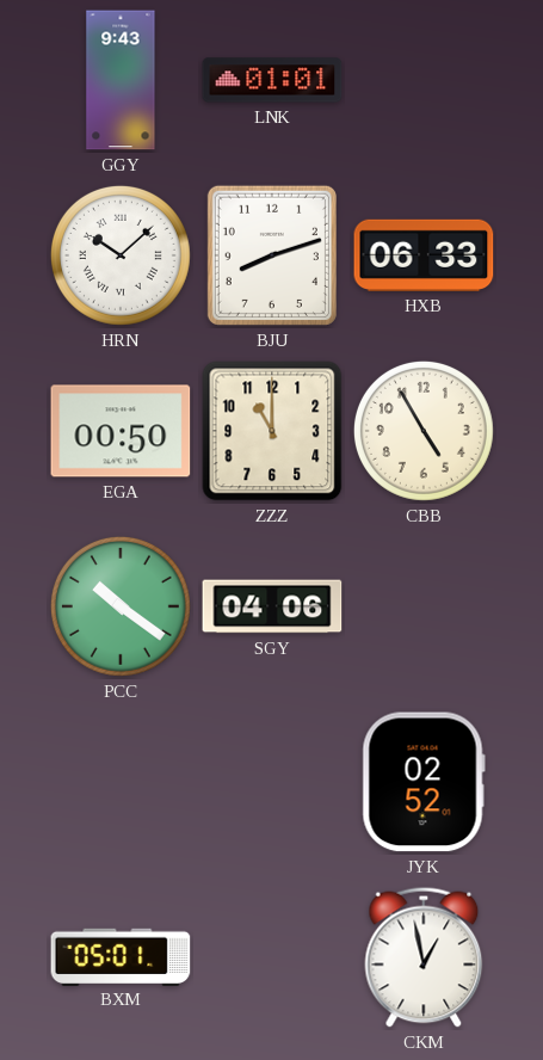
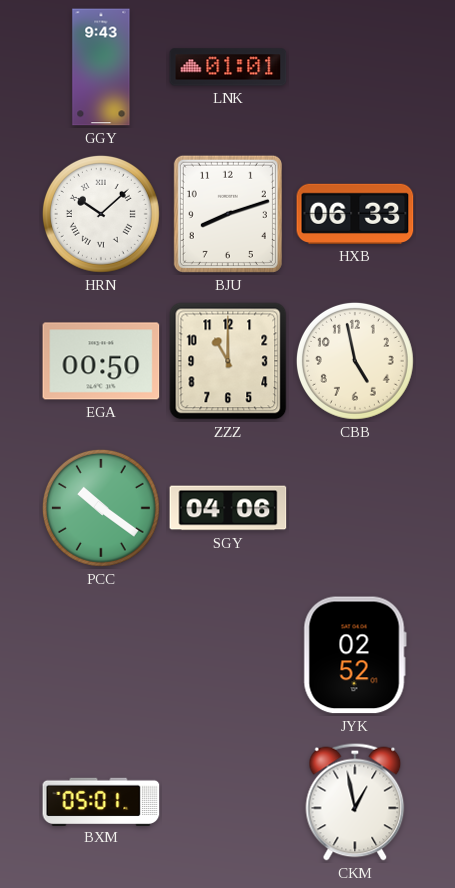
CBB: 4:55 -> 4:58
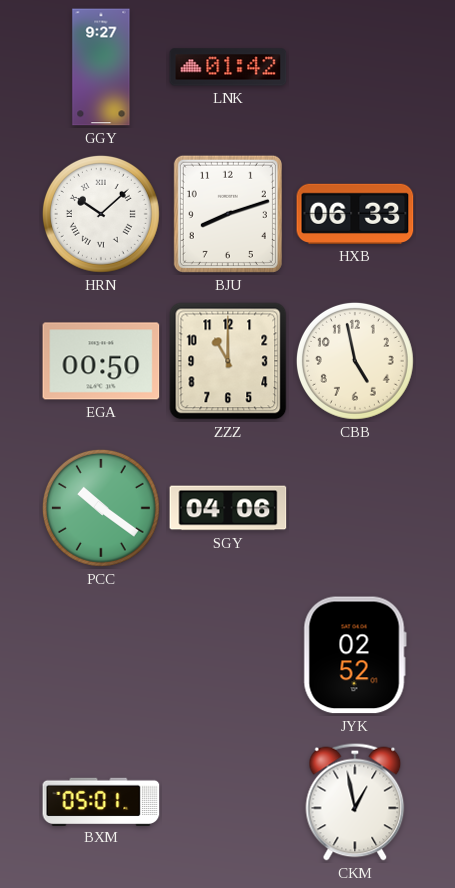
GGY: 9:43 -> 9:27
LNK: 01:01 -> 01:42
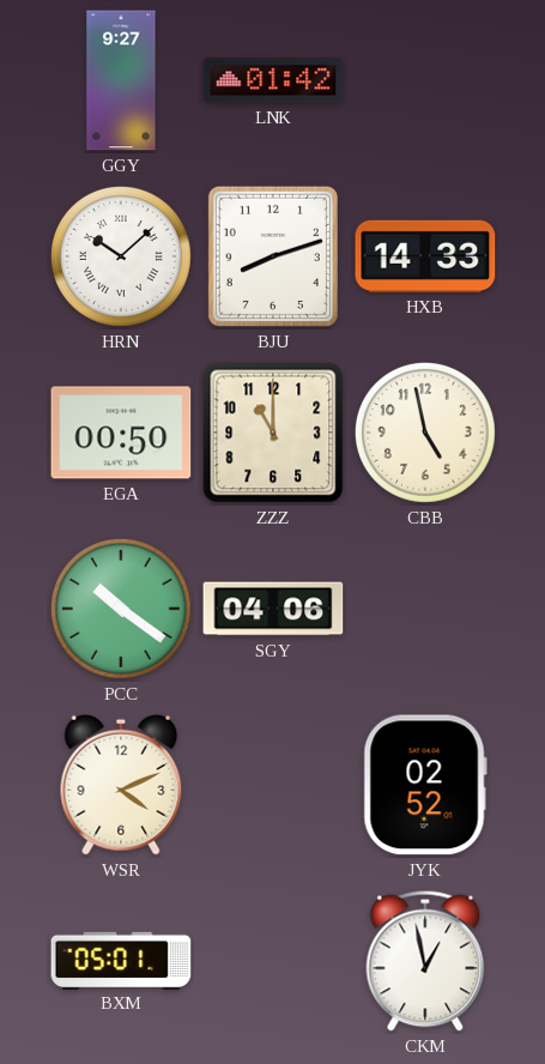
HXB: 06:33 -> 14:33
WSR: none -> 4:11
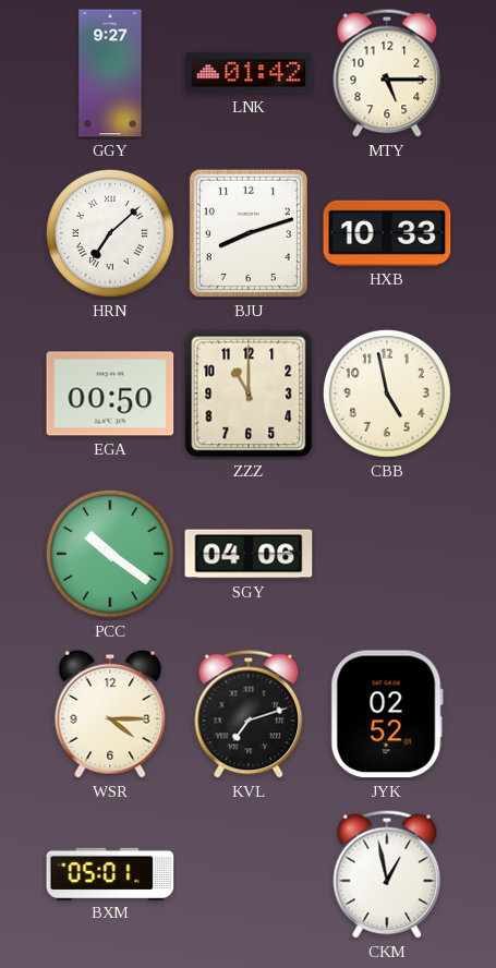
MTY: none -> 5:15
HRN: 10:08 -> 7:08
HXB: 14:33 -> 10:33
WSR: 4:11 -> 4:15
KVL: none -> 7:12
